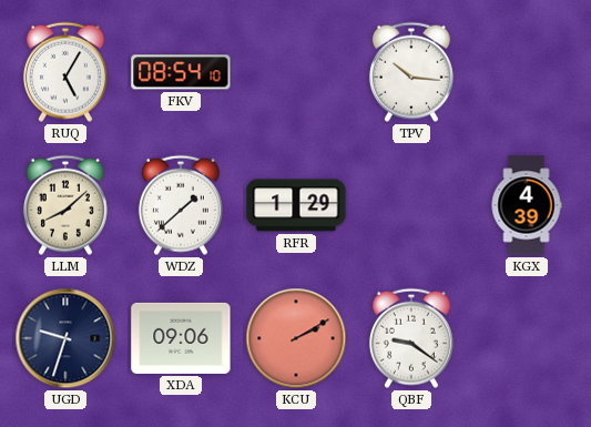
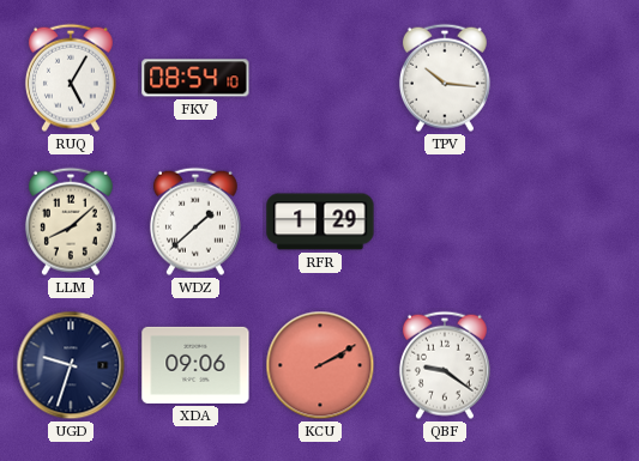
KGX: 4:39 -> none
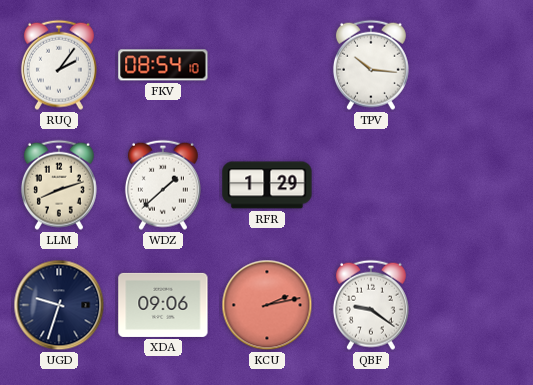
RUQ: 5:05 -> 2:06
LLM: 8:08 -> 8:12
KCU: 2:10 -> 2:13
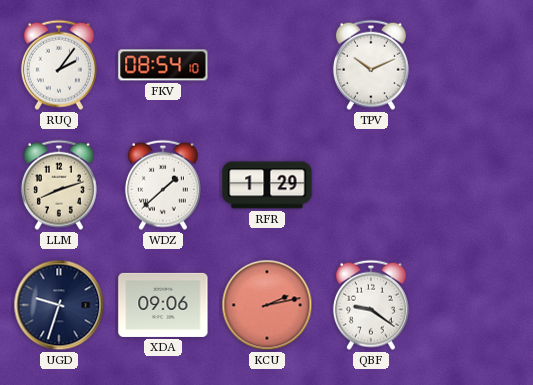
TPV: 10:16 -> 10:11
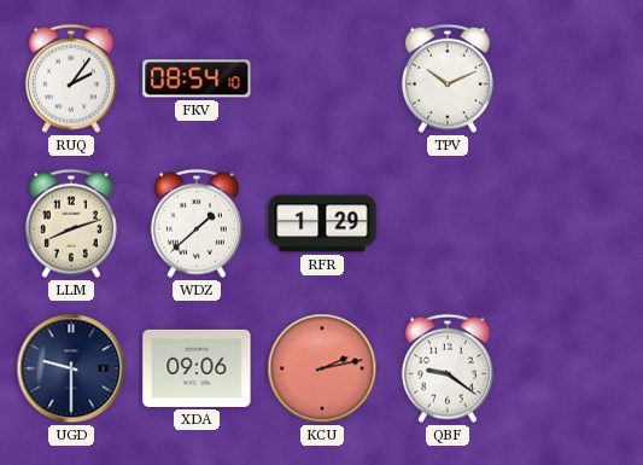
UGD: 9:33 -> 9:30
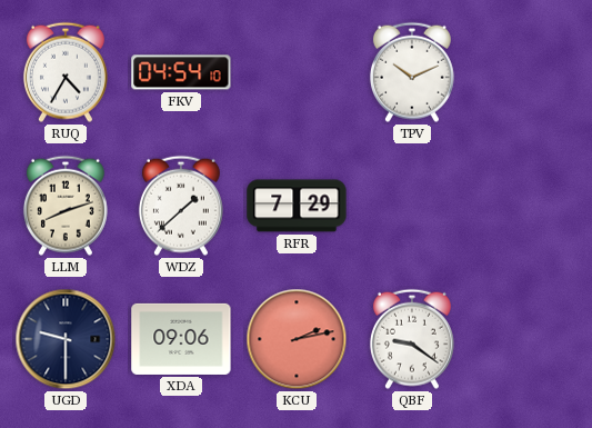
RUQ: 2:06 -> 4:35
FKV: 08:54 -> 04:54
RFR: 1:29 -> 7:29
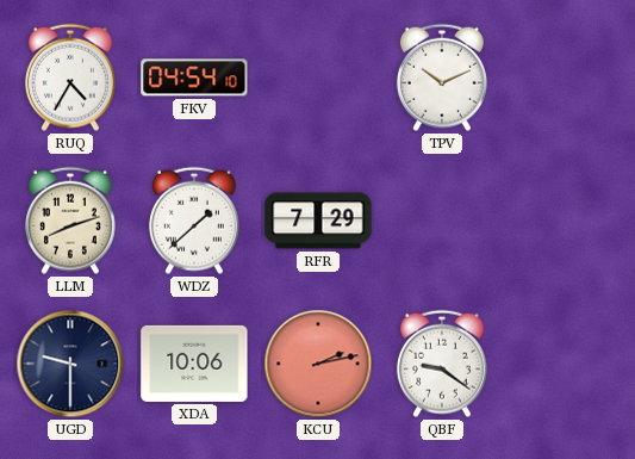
XDA: 09:06 -> 10:06
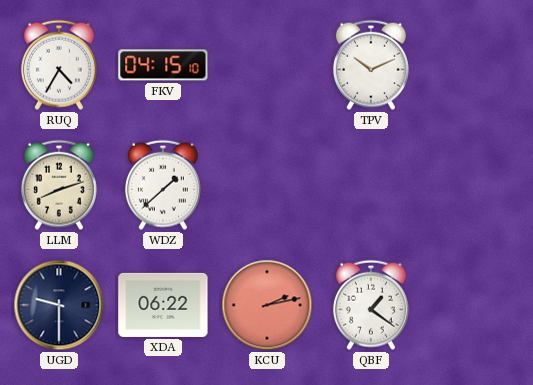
FKV: 04:54 -> 04:15
RFR: 7:29 -> none
XDA: 10:06 -> 06:22
QBF: 9:21 -> 1:21
